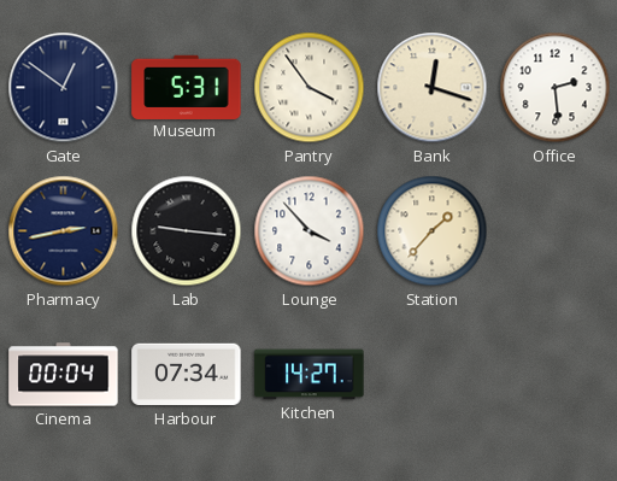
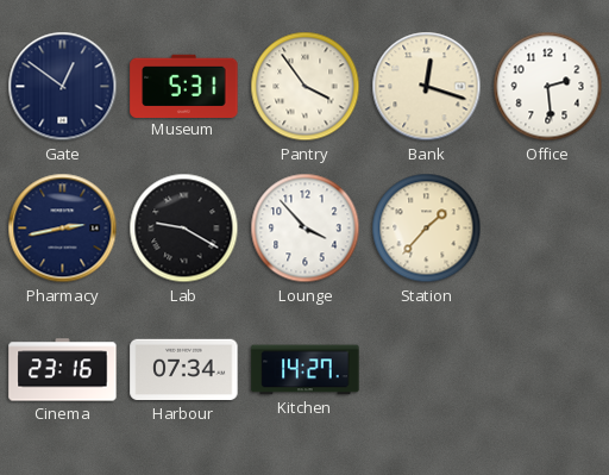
Lab: 9:16 -> 9:20
Cinema: 00:04 -> 23:16
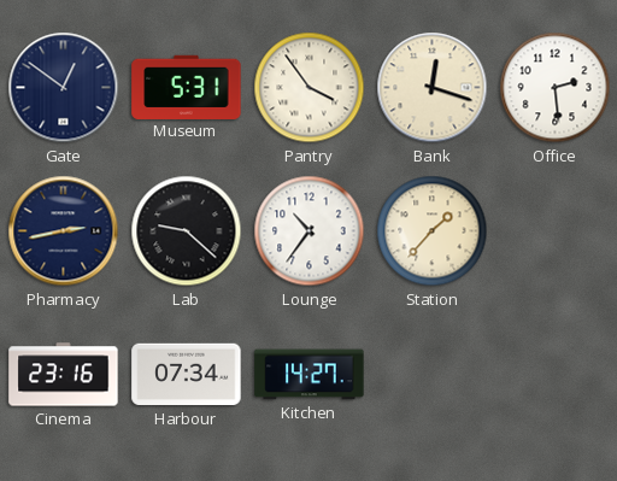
Lab: 9:20 -> 9:22
Lounge: 3:53 -> 10:36
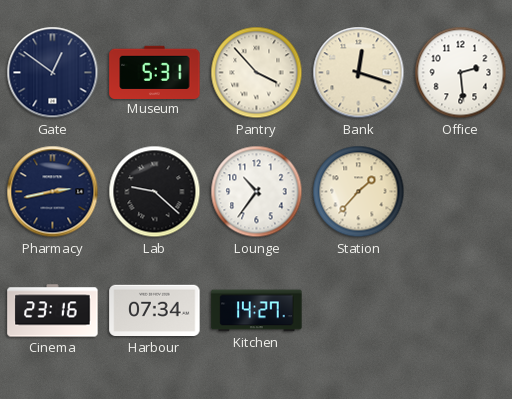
Pantry: 3:54 -> 3:53
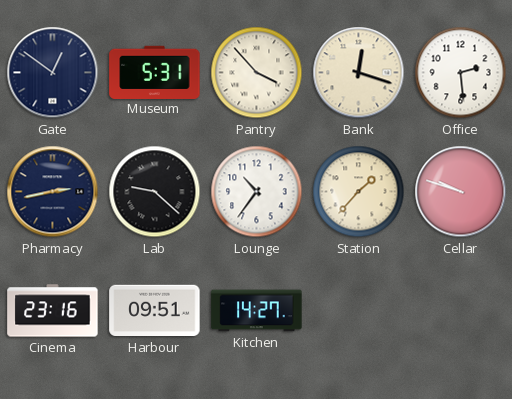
Cellar: none -> 9:48
Harbour: 07:34 -> 09:51
